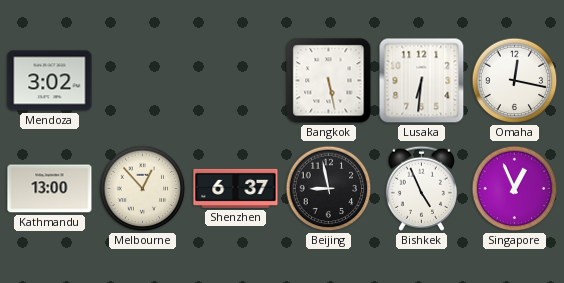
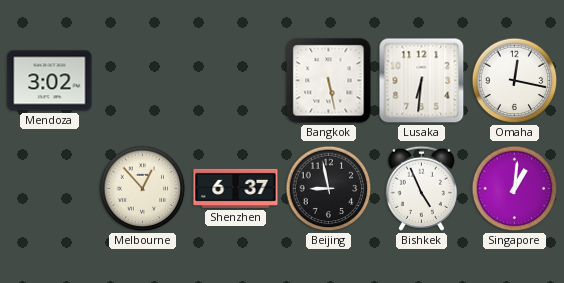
Kathmandu: 13:00 -> none
Singapore: 12:56 -> 1:01
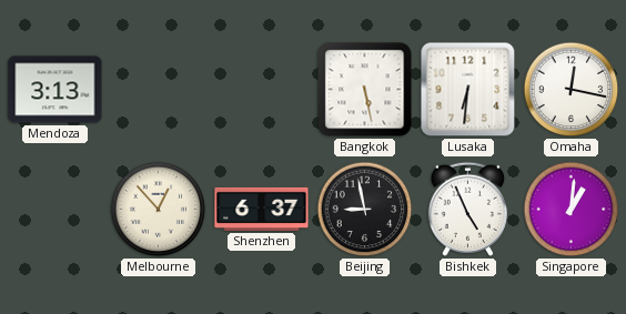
Mendoza: 3:02 -> 3:13
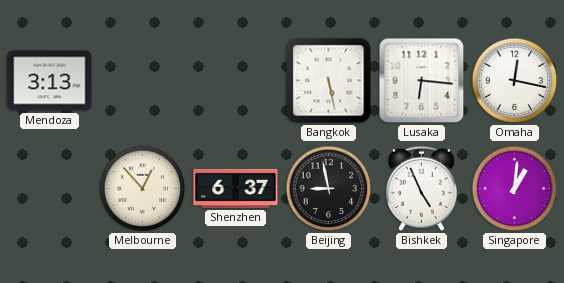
Lusaka: 6:31 -> 6:16
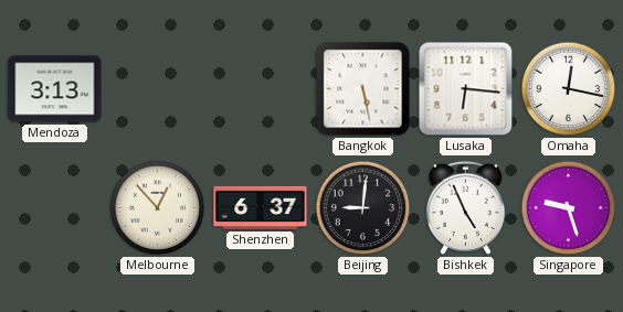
Beijing: 8:58 -> 9:01
Singapore: 1:01 -> 9:27
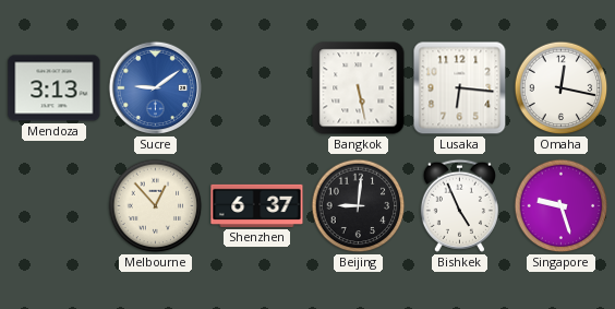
Sucre: none -> 9:09
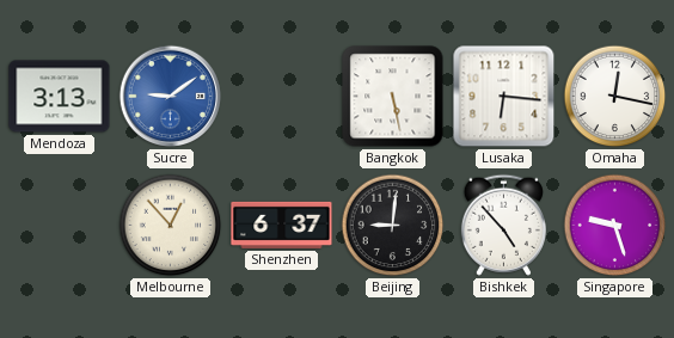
Bishkek: 4:56 -> 4:53
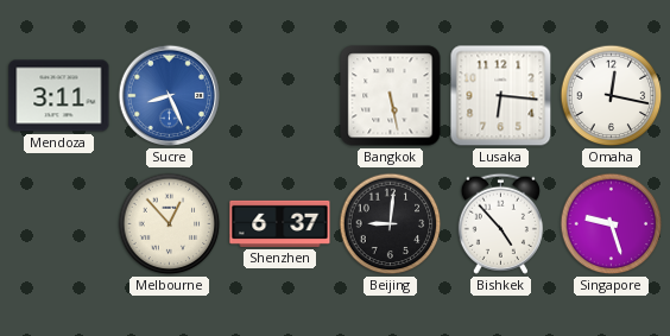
Mendoza: 3:13 -> 3:11
Sucre: 9:09 -> 8:26
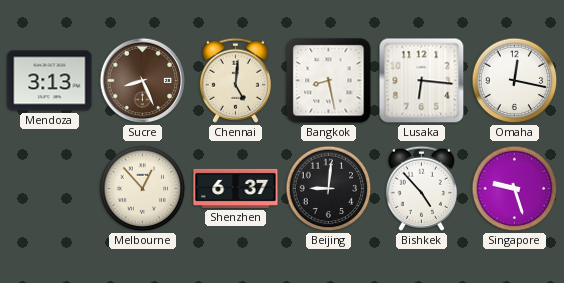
Mendoza: 3:11 -> 3:13
Sucre dial: blue -> brown
Chennai: none -> 5:01
Bangkok: 5:28 -> 8:28
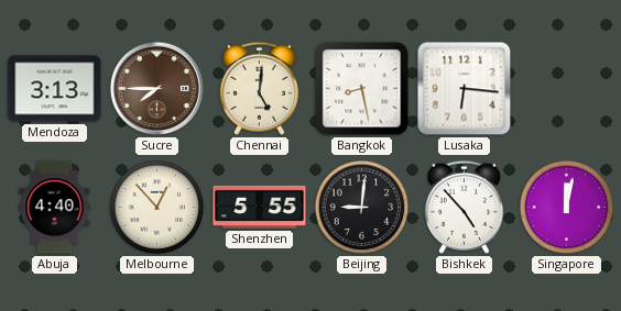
Sucre: 8:26 -> 7:45
Omaha: 12:17 -> none
Abuja: none -> 4:40
Shenzhen: 6:37 -> 5:55
Singapore: 9:27 -> 12:02
